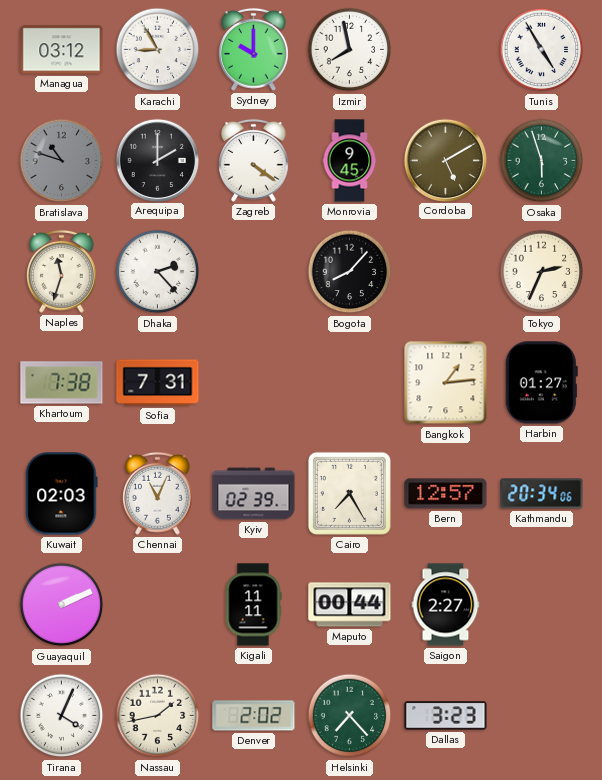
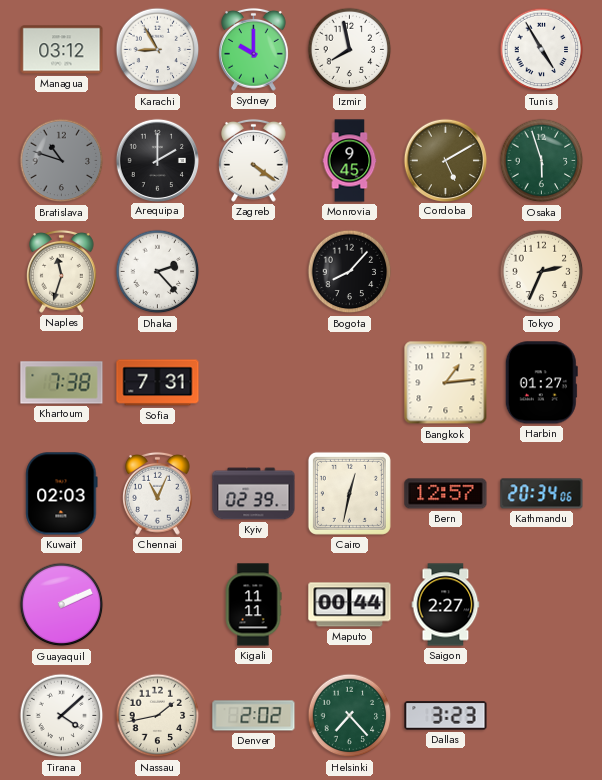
Cairo: 7:25 -> 12:32
Tirana: 4:04 -> 4:08
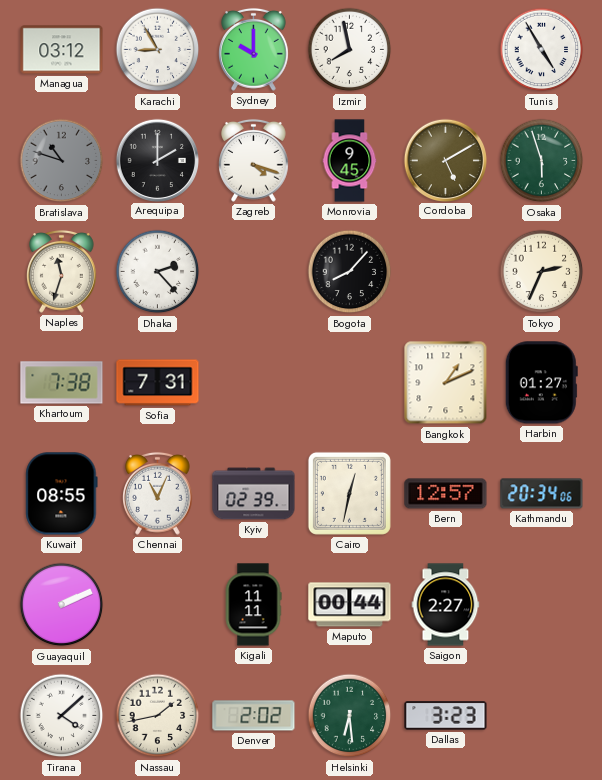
Zagreb: 4:21 -> 4:18
Bangkok: 1:14 -> 1:11
Kuwait: 02:03 -> 08:55
Helsinki: 7:23 -> 6:29
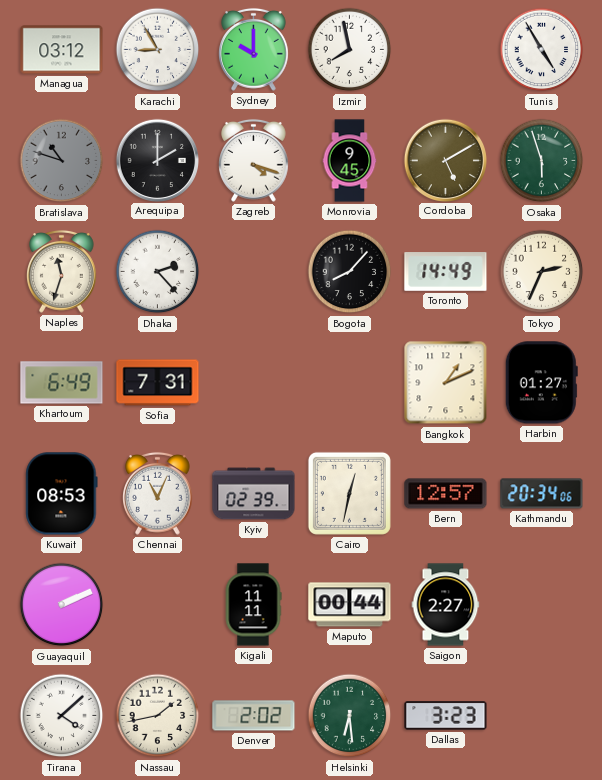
Toronto: none -> 14:49
Khartoum: 7:38 -> 6:49
Kuwait: 08:55 -> 08:53
